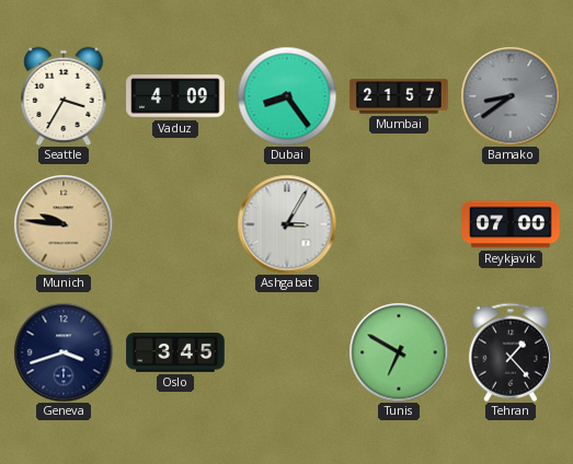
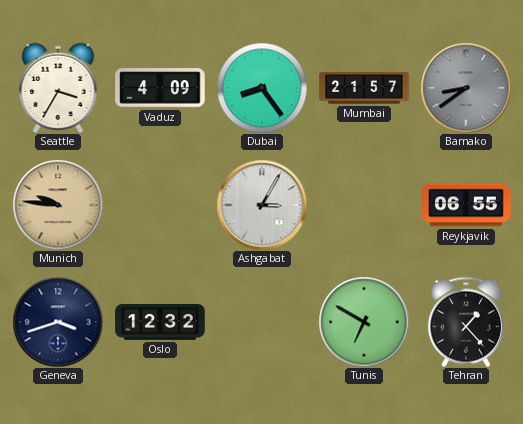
Reykjavik: 07:00 -> 06:55
Oslo: 3:45 -> 12:32
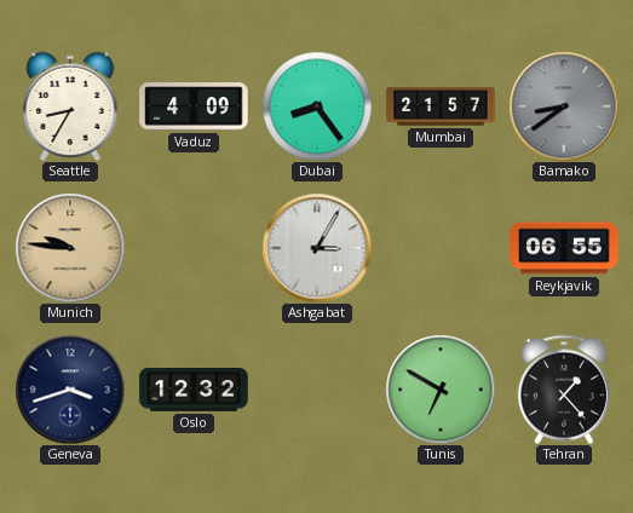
Seattle: 3:35 -> 8:35
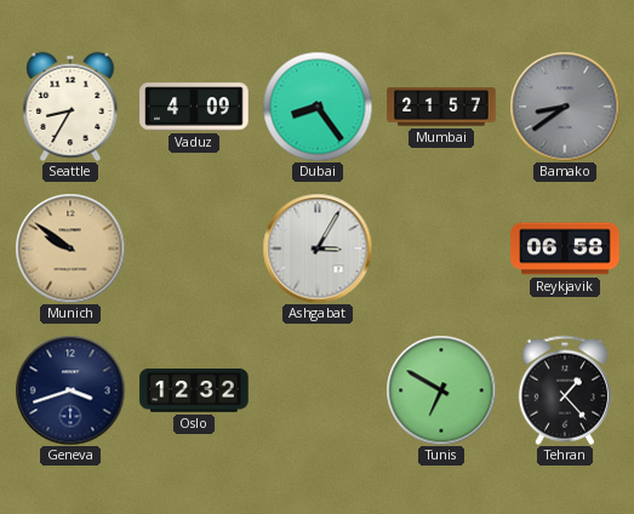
Munich: 9:46 -> 9:51
Reykjavik: 06:55 -> 06:58
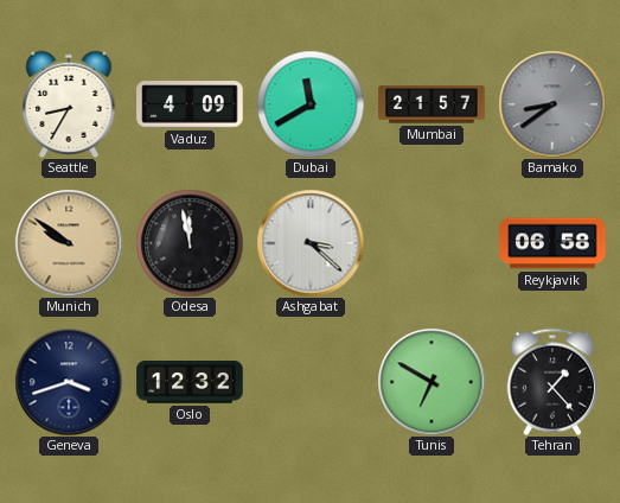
Dubai: 8:24 -> 11:40
Odesa: none -> 11:58
Ashgabat: 3:05 -> 3:22
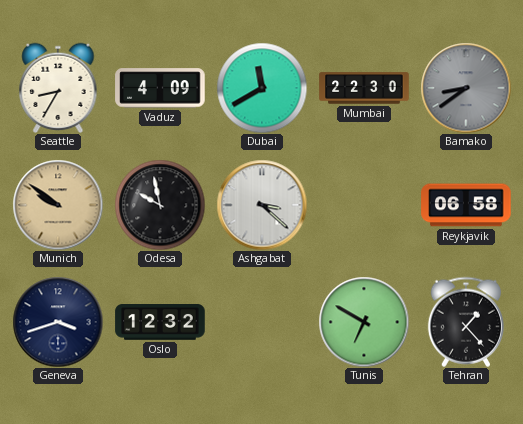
Mumbai: 21:57 -> 22:30
Odesa: 11:58 -> 9:58
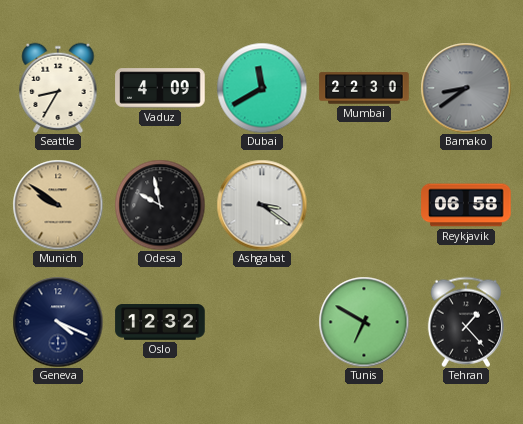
Ashgabat: 3:22 -> 3:21
Geneva: 3:42 -> 4:19
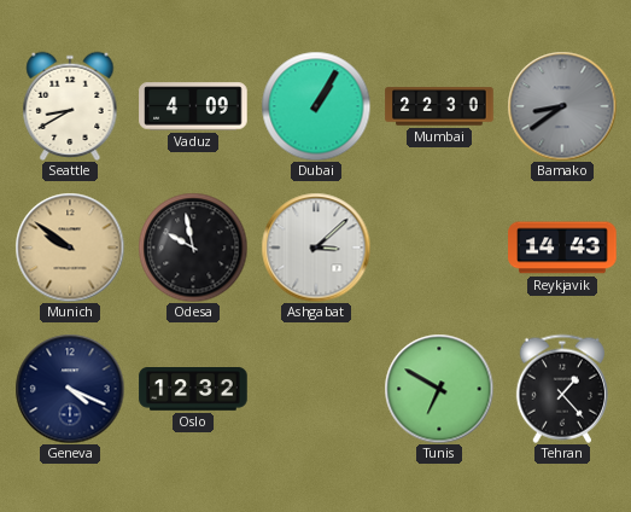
Seattle: 8:35 -> 8:40
Dubai: 11:40 -> 1:05
Ashgabat: 3:21 -> 3:08
Reykjavik: 06:58 -> 14:43
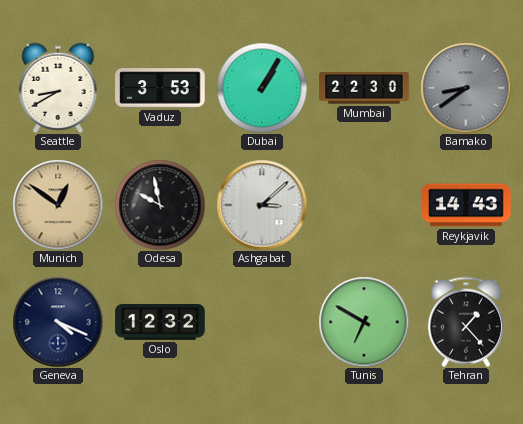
Vaduz: 4:09 -> 3:53
Munich: 9:51 -> 12:51
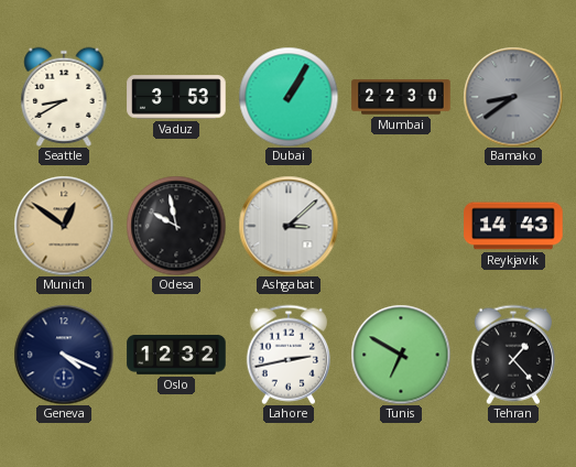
Lahore: none -> 2:43
